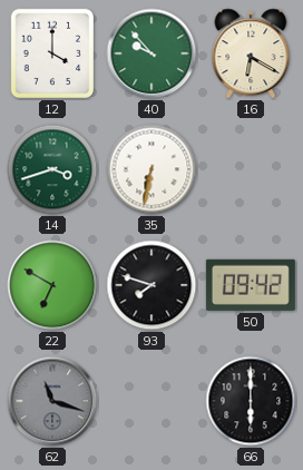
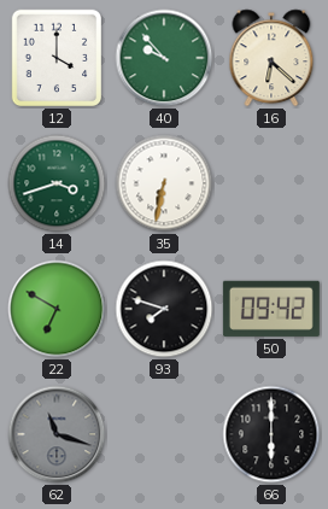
16: 6:20 -> 6:22
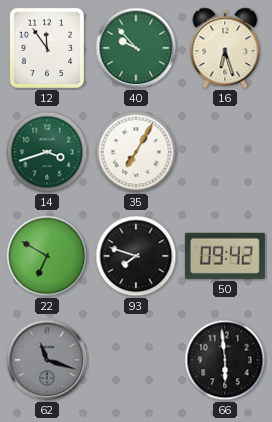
12: 4:00 -> 11:54
16: 6:22 -> 6:27
35: 6:32 -> 7:05
66: 6:00 -> 5:59
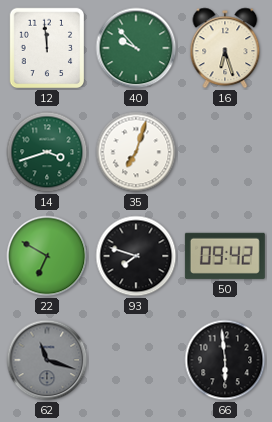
12: 11:54 -> 11:59
35: 7:05 -> 7:03
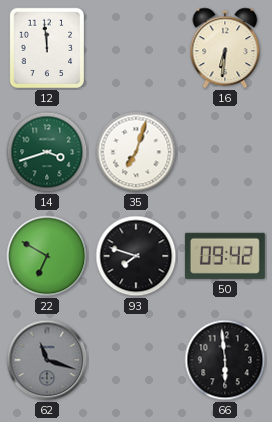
40: 9:53 -> none
16: 6:27 -> 6:31
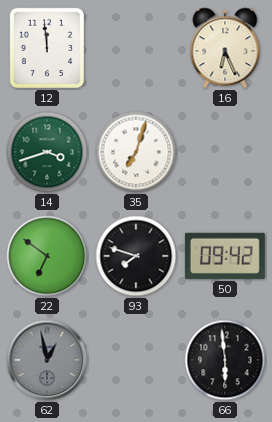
16: 6:31 -> 6:26
22: 6:50 -> 6:51
62: 11:18 -> 12:58
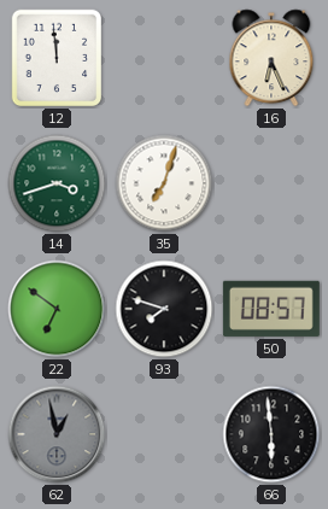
50: 09:42 -> 08:57
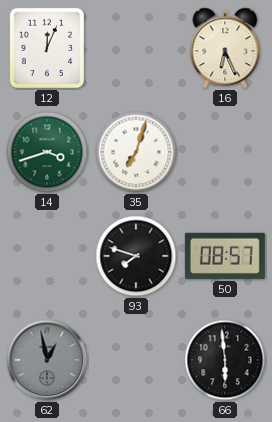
12: 11:59 -> 12:04
22: 6:51 -> none
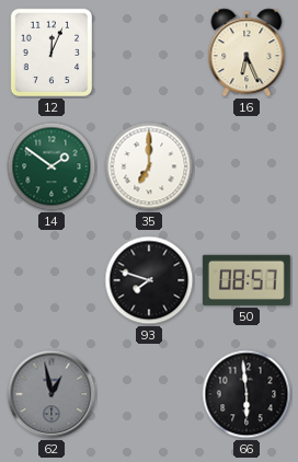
14: 3:42 -> 1:51
35: 7:03 -> 7:00
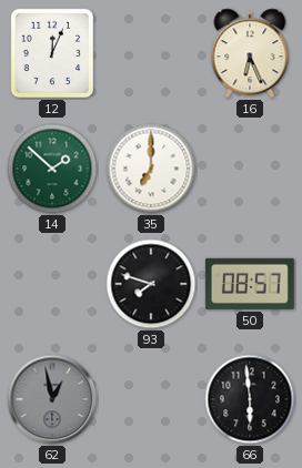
14: 1:51 -> 1:52
